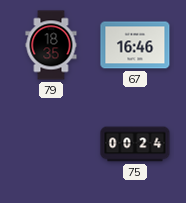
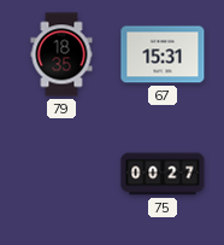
67: 16:46 -> 15:31
75: 00:24 -> 00:27
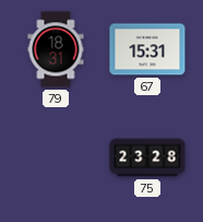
79: 18:35 -> 18:31
75: 00:27 -> 23:28
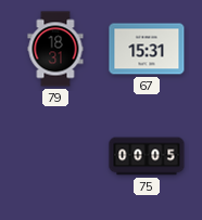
75: 23:28 -> 00:05
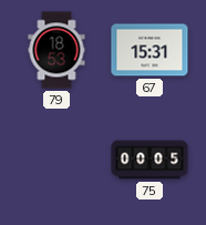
79: 18:31 -> 18:53
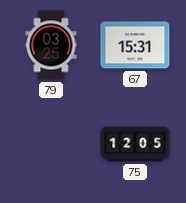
79: 18:53 -> 03:25
75: 00:05 -> 12:05
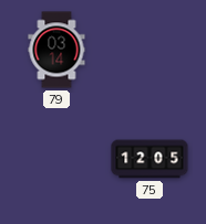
79: 03:25 -> 03:14
67: 15:31 -> none
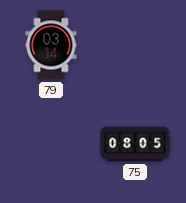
75: 12:05 -> 08:05
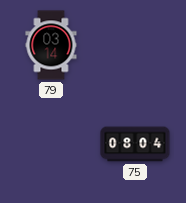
75: 08:05 -> 08:04
